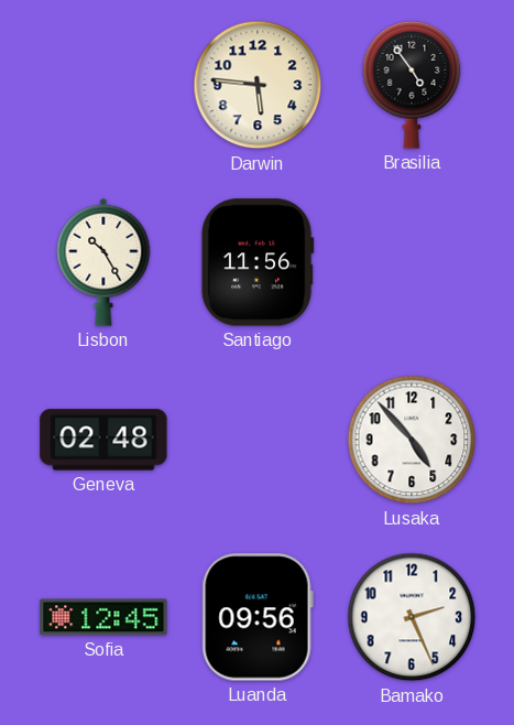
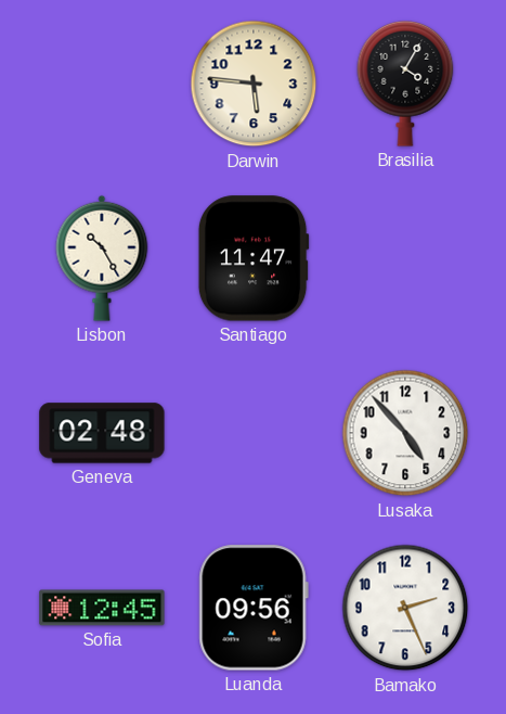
Brasilia: 4:54 -> 4:05
Santiago: 11:56 -> 11:47
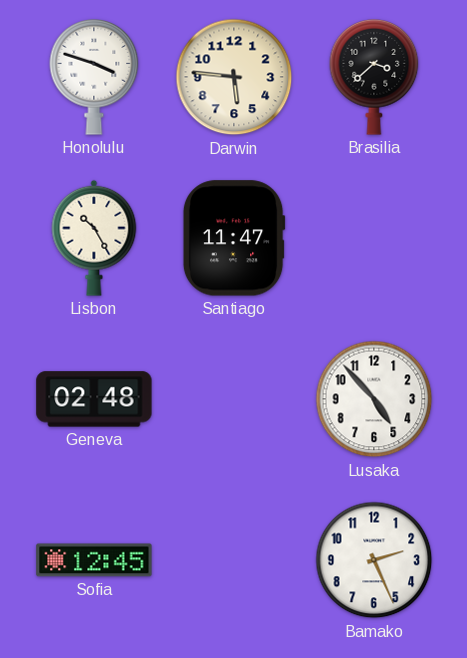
Honolulu: none -> 3:48
Brasilia: 4:05 -> 3:38
Luanda: 09:56 -> none
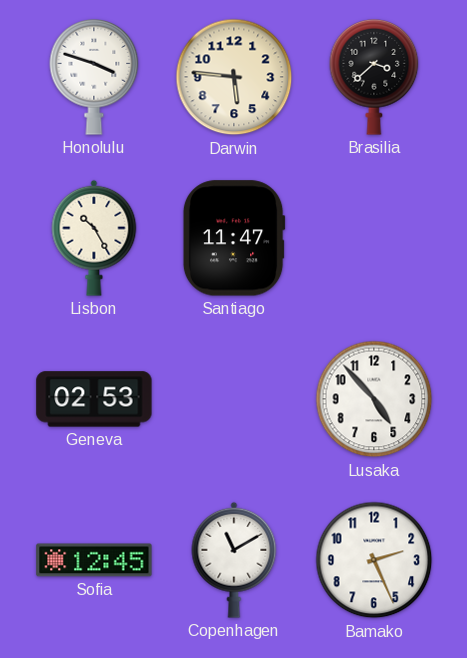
Geneva: 02:48 -> 02:53
Copenhagen: none -> 11:10
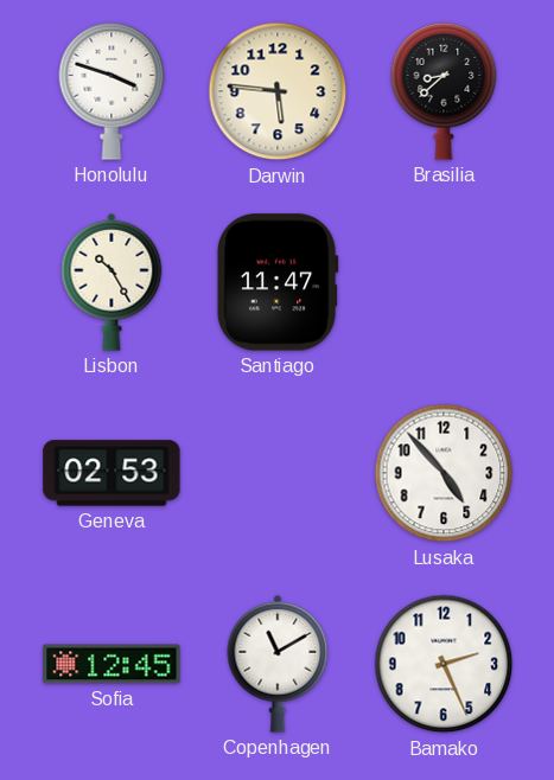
Brasilia: 3:38 -> 8:38
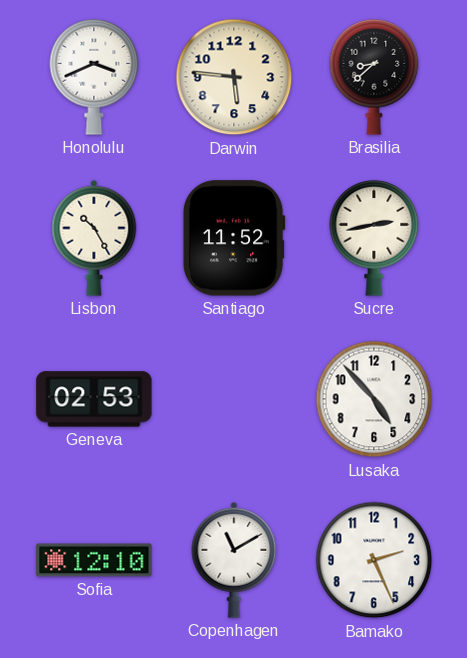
Honolulu: 3:48 -> 3:41
Santiago: 11:47 -> 11:52
Sucre: none -> 2:43
Sofia: 12:45 -> 12:10
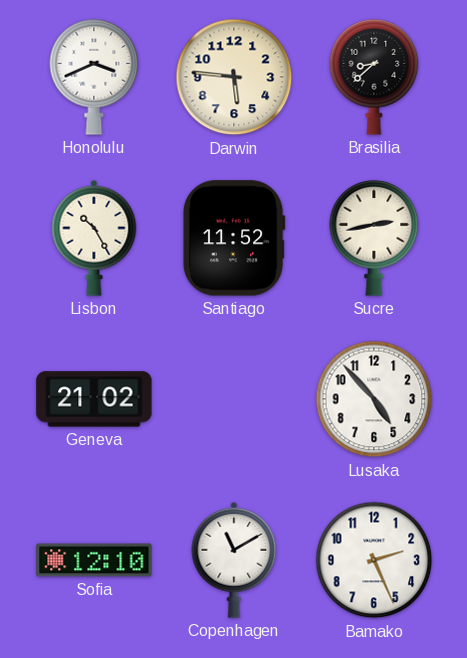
Geneva: 02:53 -> 21:02
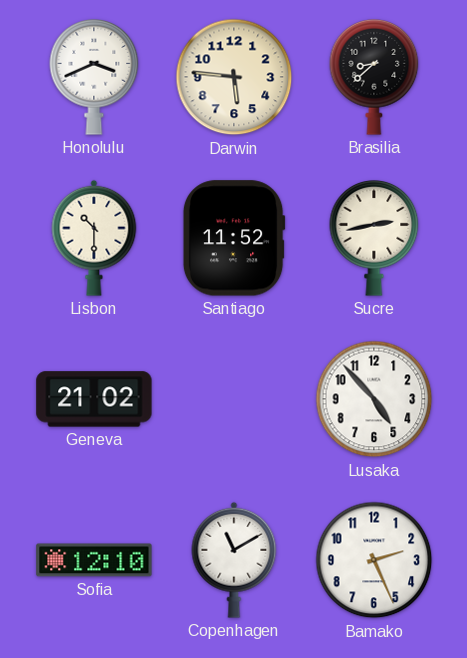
Lisbon: 10:25 -> 10:30
